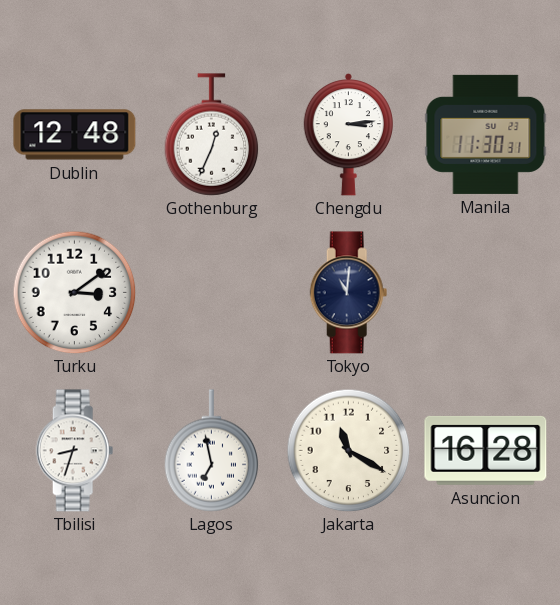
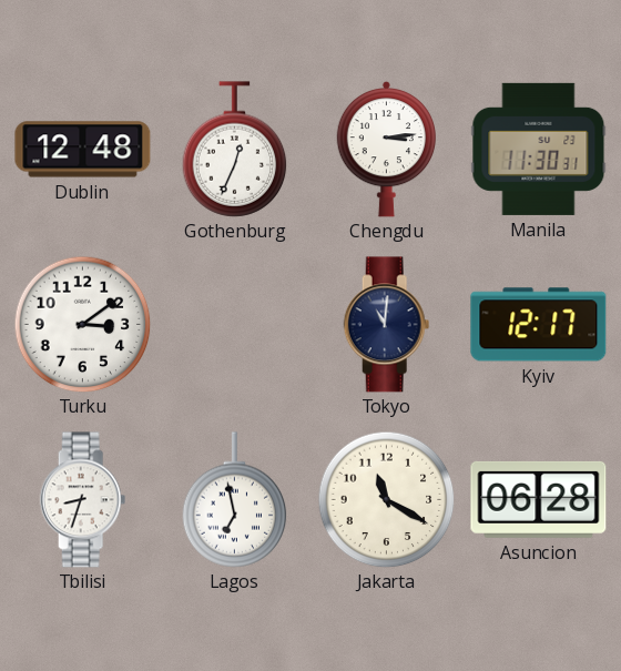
Kyiv: none -> 12:17
Asuncion: 16:28 -> 06:28
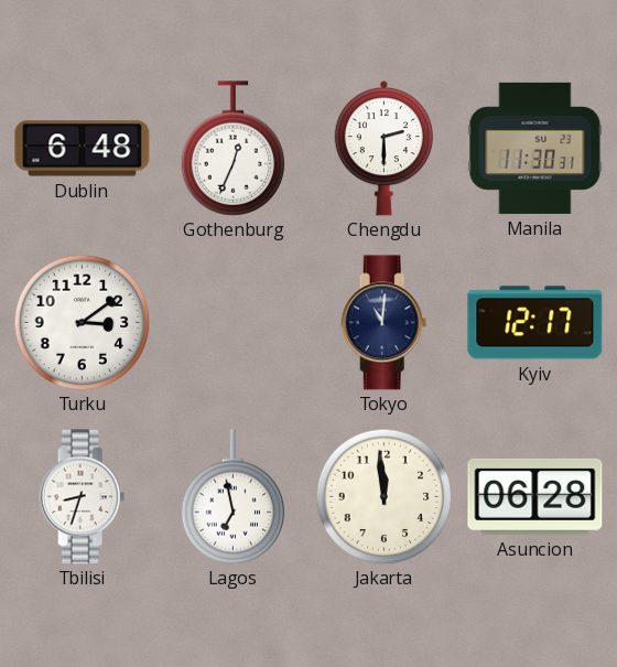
Dublin: 12:48 -> 6:48
Chengdu: 3:14 -> 2:30
Jakarta: 11:20 -> 11:59
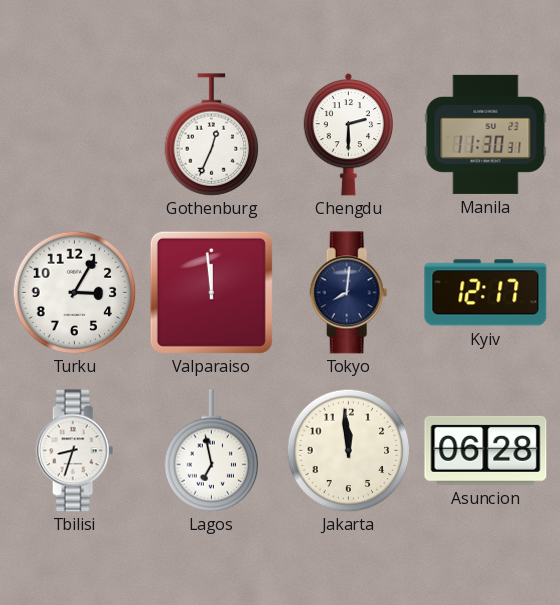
Dublin: 6:48 -> none
Turku: 3:09 -> 3:05
Valparaiso: none -> 11:59
Tokyo: 11:01 -> 8:01
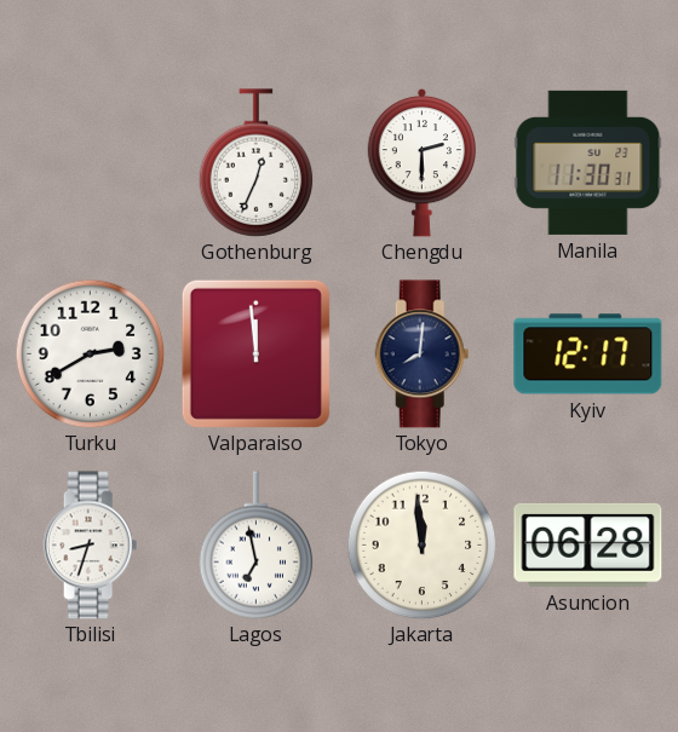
Turku: 3:05 -> 2:40
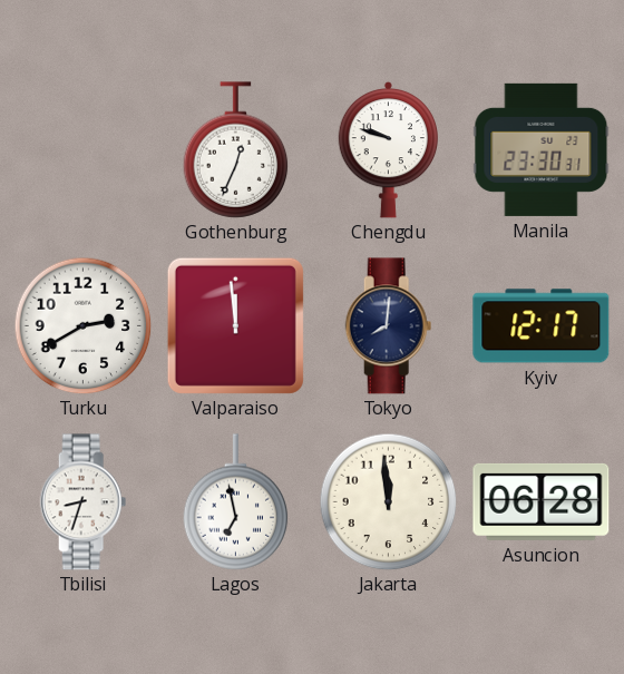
Chengdu: 2:30 -> 9:48
Manila: 11:30 -> 23:30
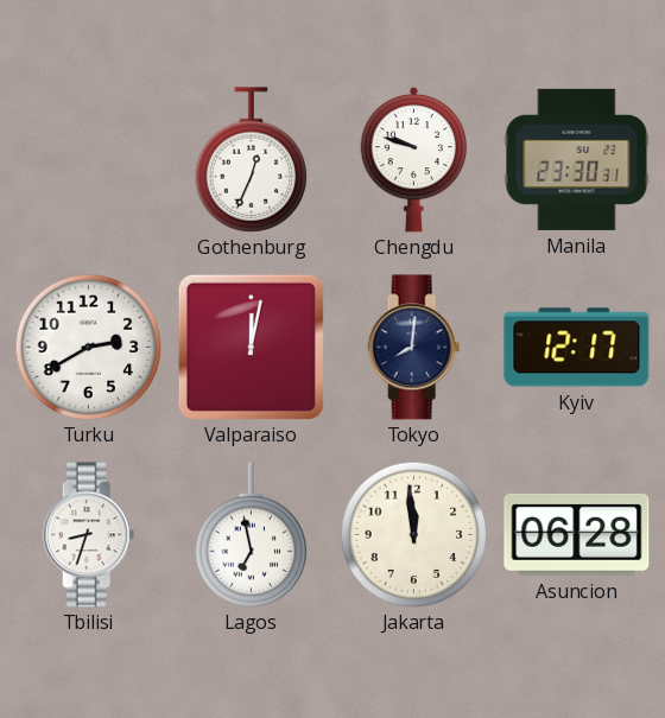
Valparaiso: 11:59 -> 12:02
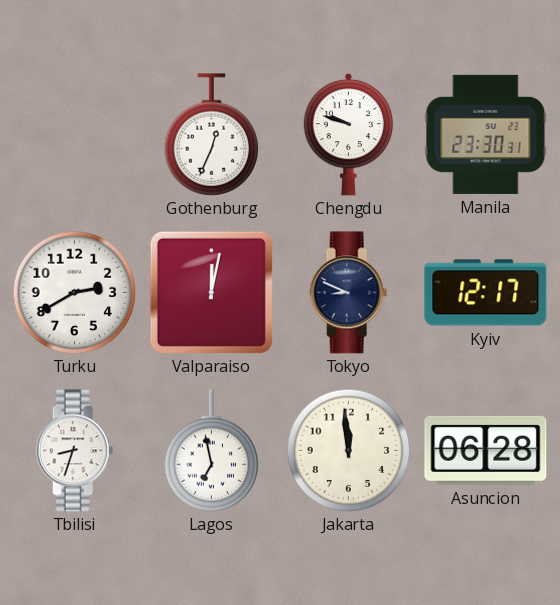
Tokyo: 8:01 -> 8:49
